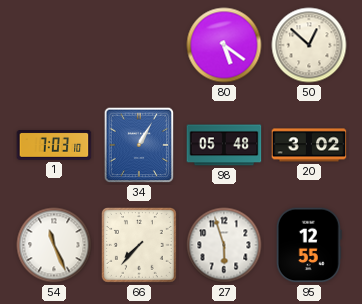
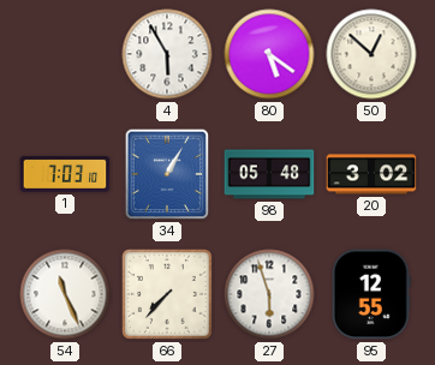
4: none -> 5:55
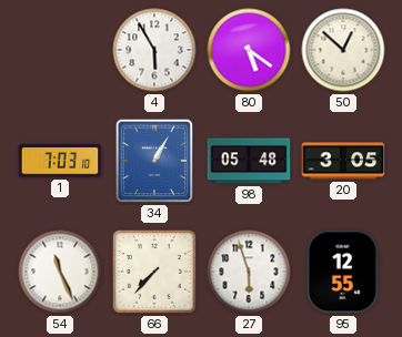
20: 3:02 -> 3:05
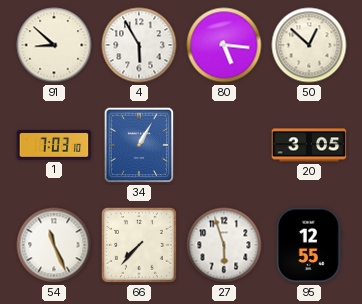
91: none -> 8:52
80: 5:21 -> 5:16
98: 05:48 -> none
